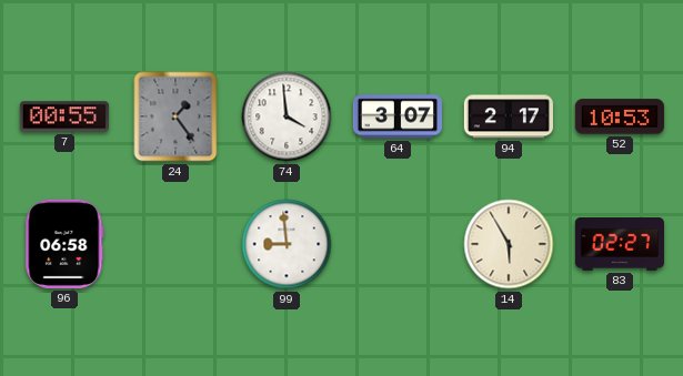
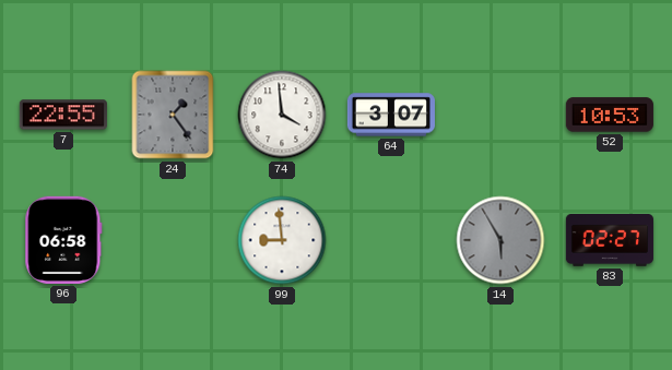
7: 00:55 -> 22:55
94: 2:17 -> none
14 dial: cream -> grey
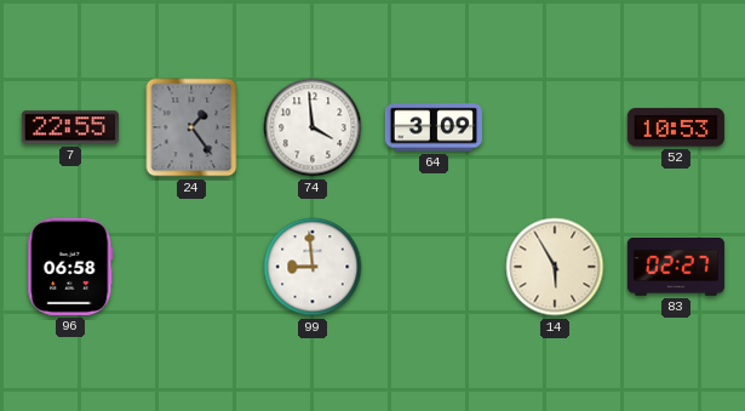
64: 3:07 -> 3:09
14 dial: grey -> cream
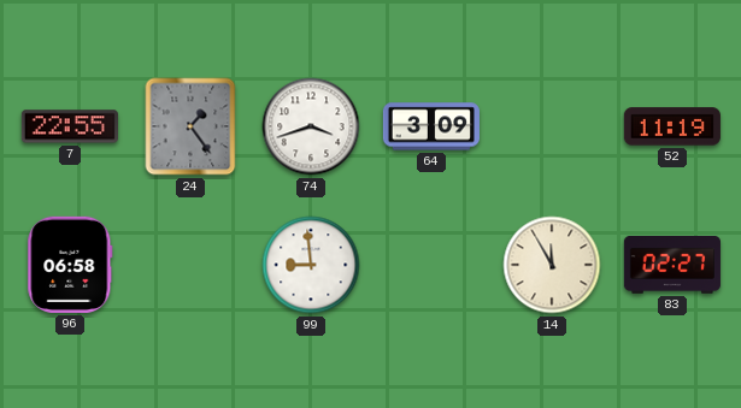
74: 3:59 -> 3:42
52: 10:53 -> 11:19
14: 5:55 -> 11:55
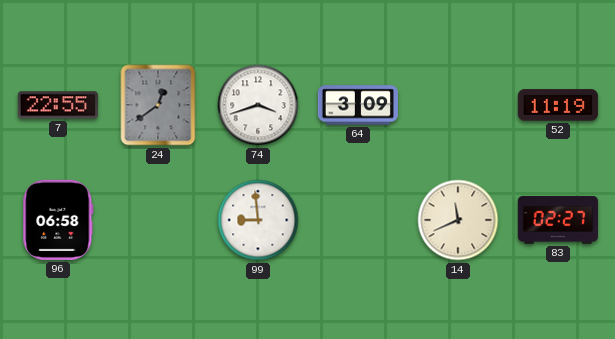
24: 1:24 -> 12:39
14: 11:55 -> 11:41
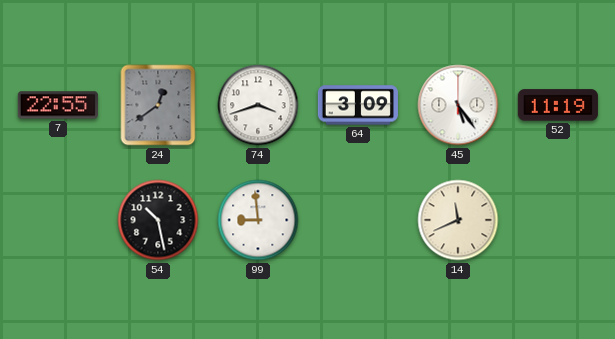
45: none -> 5:24
96: 06:58 -> none
54: none -> 10:28
83: 02:27 -> none
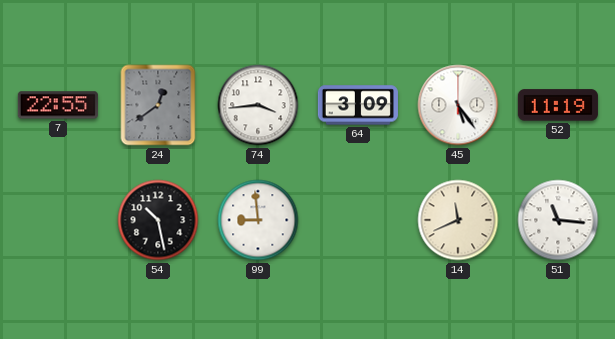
74: 3:42 -> 3:44
51: none -> 11:16
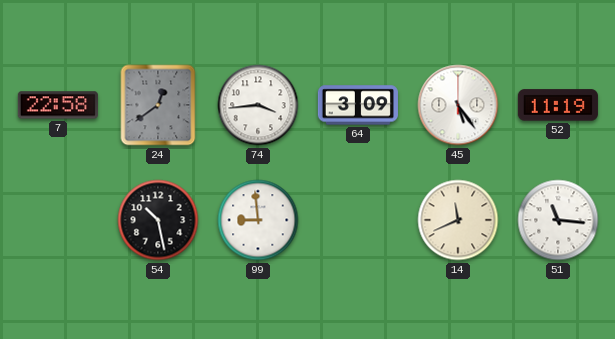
7: 22:55 -> 22:58
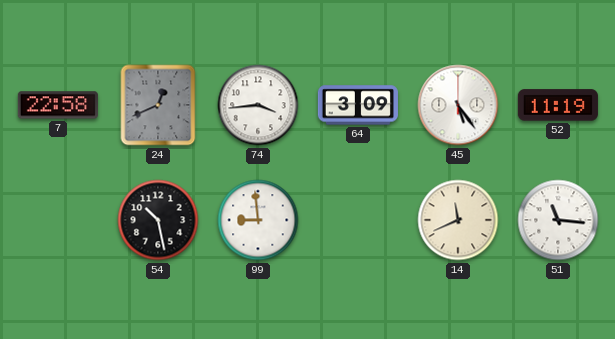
24: 12:39 -> 12:41
